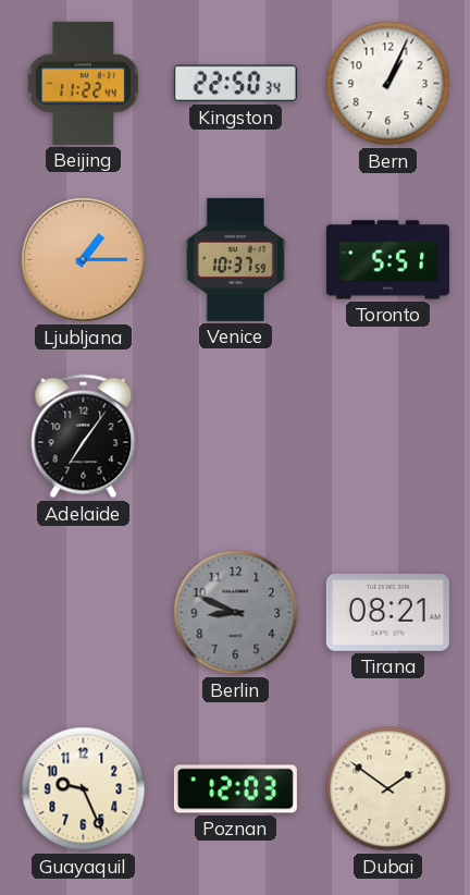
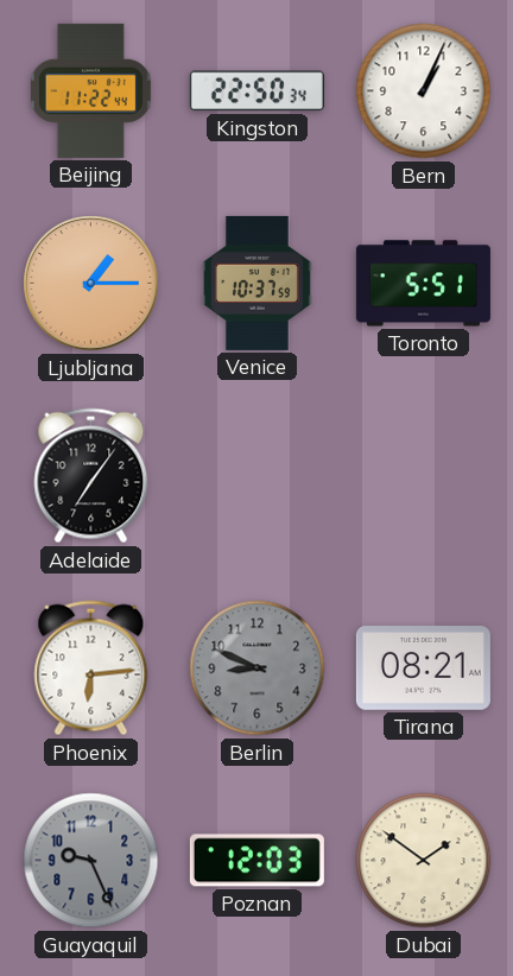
Phoenix: none -> 6:14
Guayaquil dial: cream -> grey
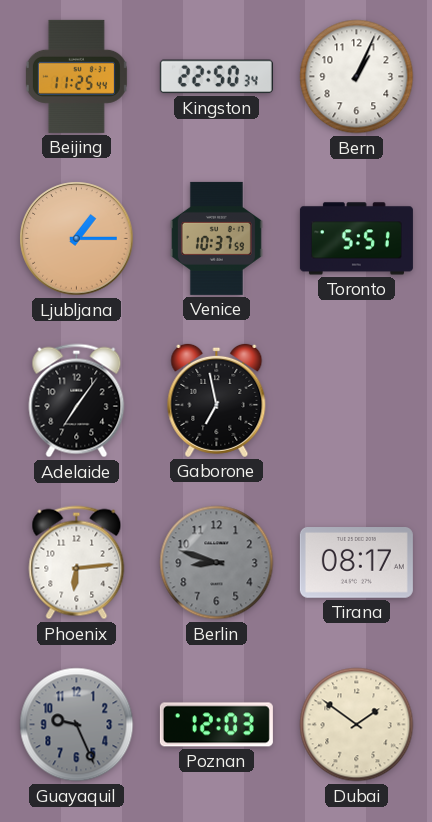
Beijing: 11:22 -> 11:25
Gaborone: none -> 6:58
Berlin: 8:49 -> 8:48
Tirana: 08:21 -> 08:17
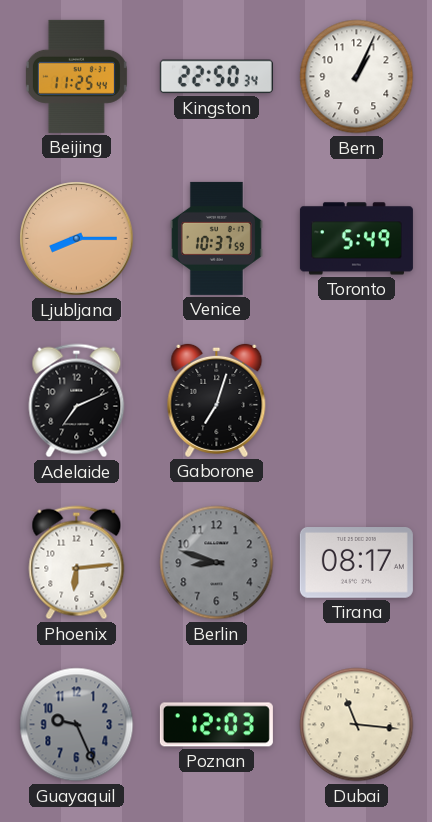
Ljubljana: 1:15 -> 8:15
Toronto: 5:51 -> 5:49
Adelaide: 7:06 -> 7:11
Gaborone: 6:58 -> 7:03
Dubai: 1:51 -> 11:16
